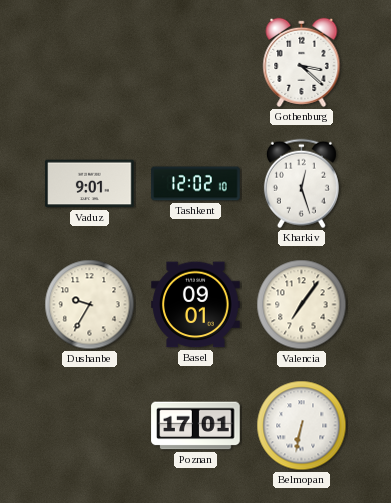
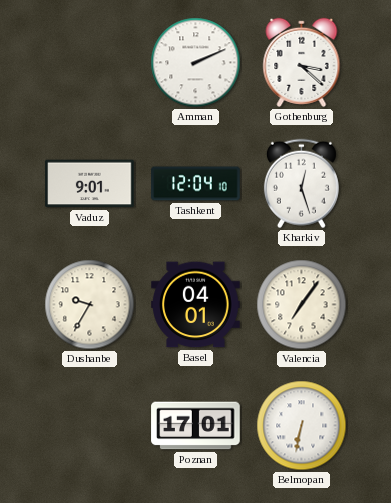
Amman: none -> 2:11
Tashkent: 12:02 -> 12:04
Basel: 09:01 -> 04:01
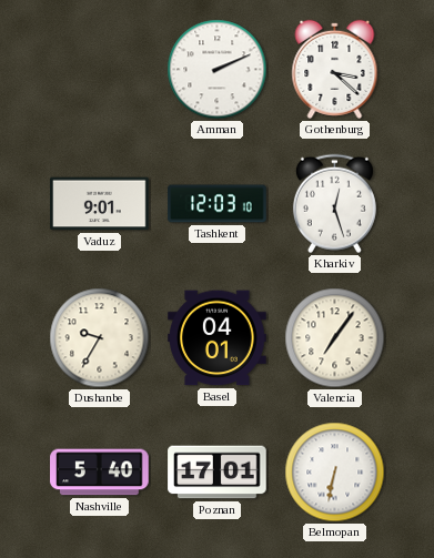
Tashkent: 12:04 -> 12:03
Nashville: none -> 5:40
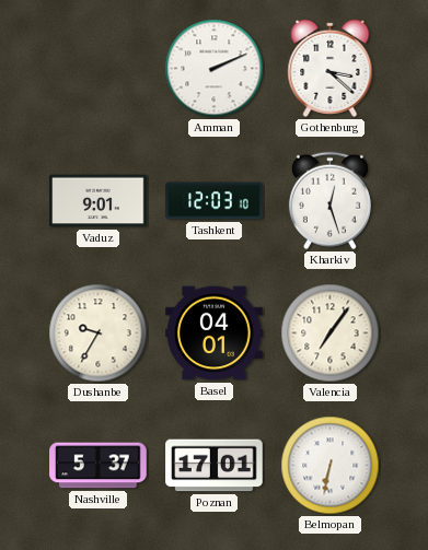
Nashville: 5:40 -> 5:37
